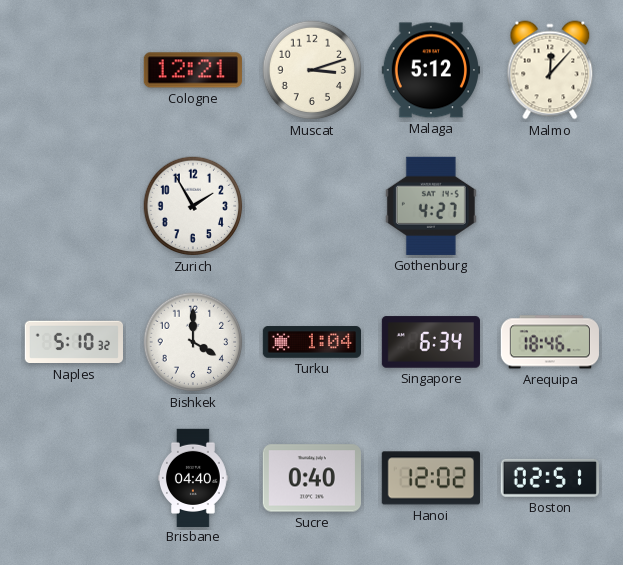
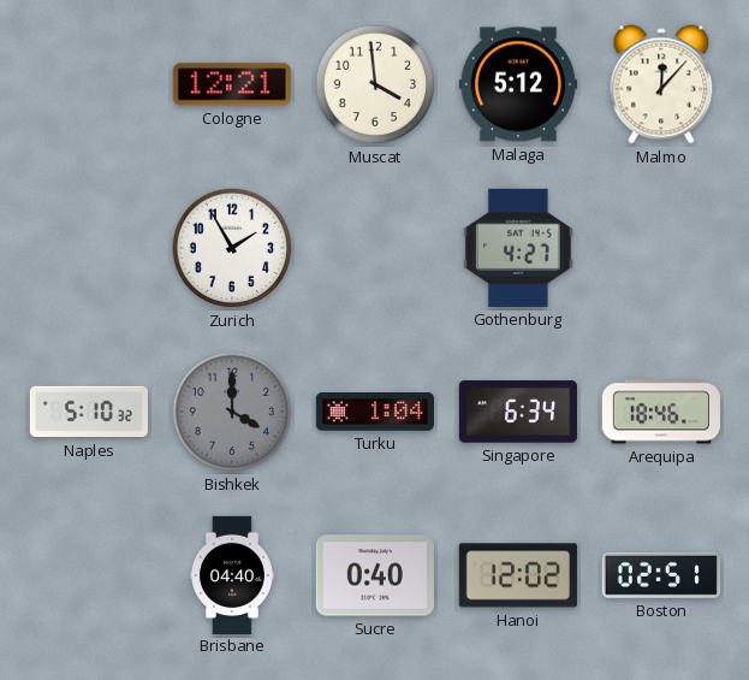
Muscat: 3:12 -> 3:59
Bishkek dial: white -> grey
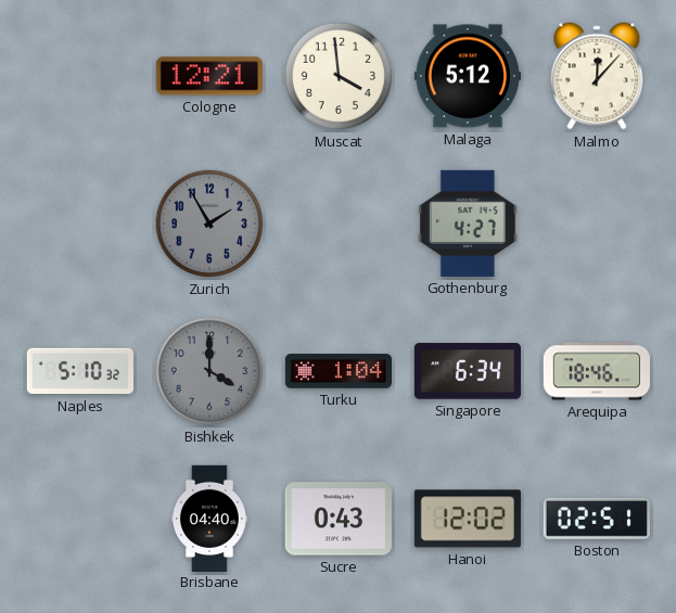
Zurich dial: white -> grey
Sucre: 0:40 -> 0:43
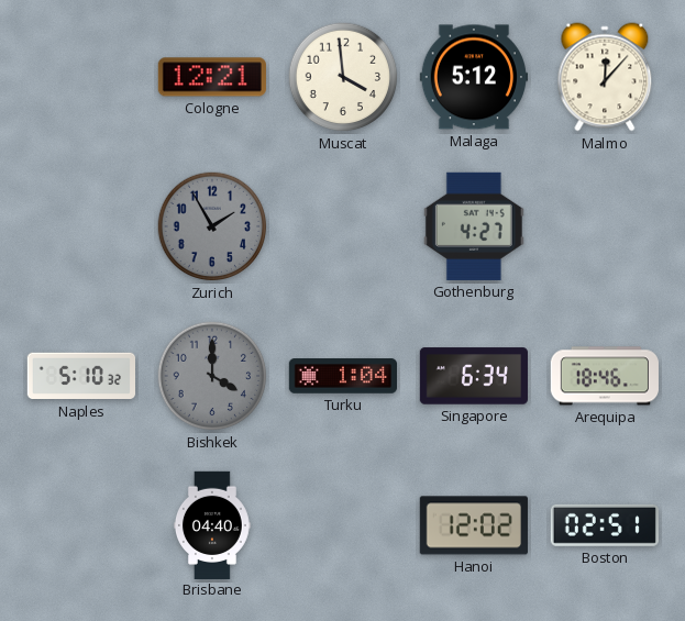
Sucre: 0:43 -> none
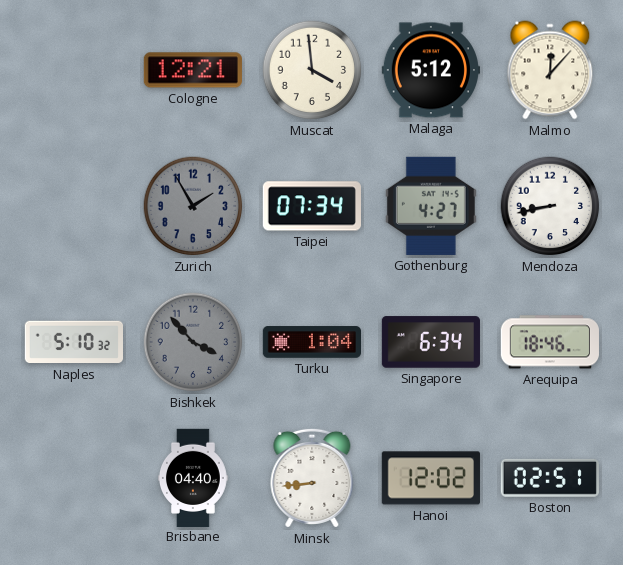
Taipei: none -> 07:34
Mendoza: none -> 8:43
Bishkek: 4:00 -> 3:53
Minsk: none -> 8:44
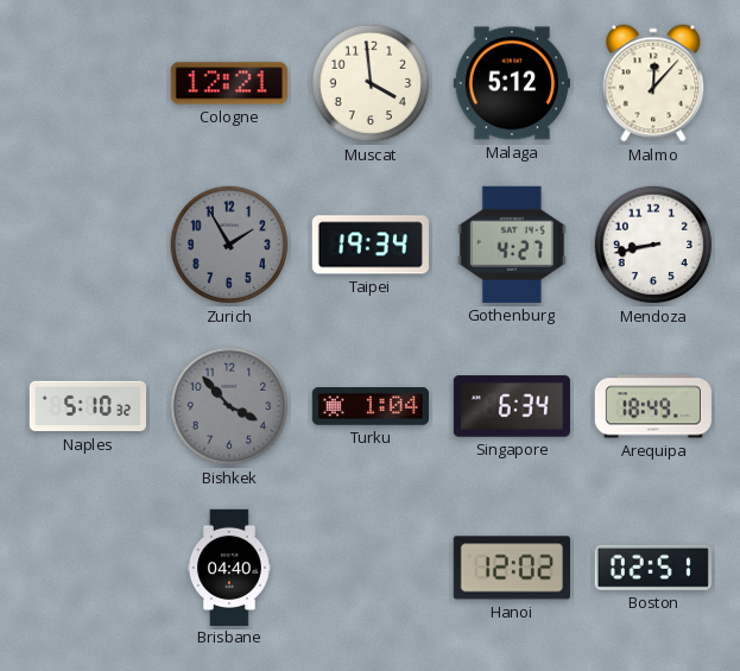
Taipei: 07:34 -> 19:34
Arequipa: 18:46 -> 18:49
Minsk: 8:44 -> none
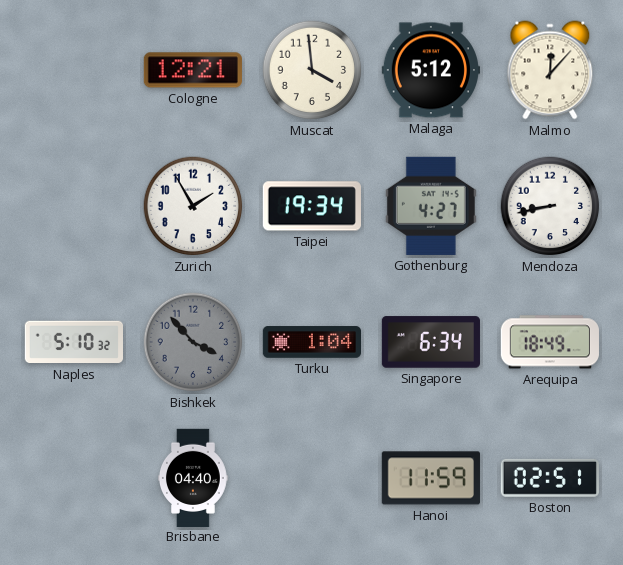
Zurich dial: grey -> white
Hanoi: 12:02 -> 11:59
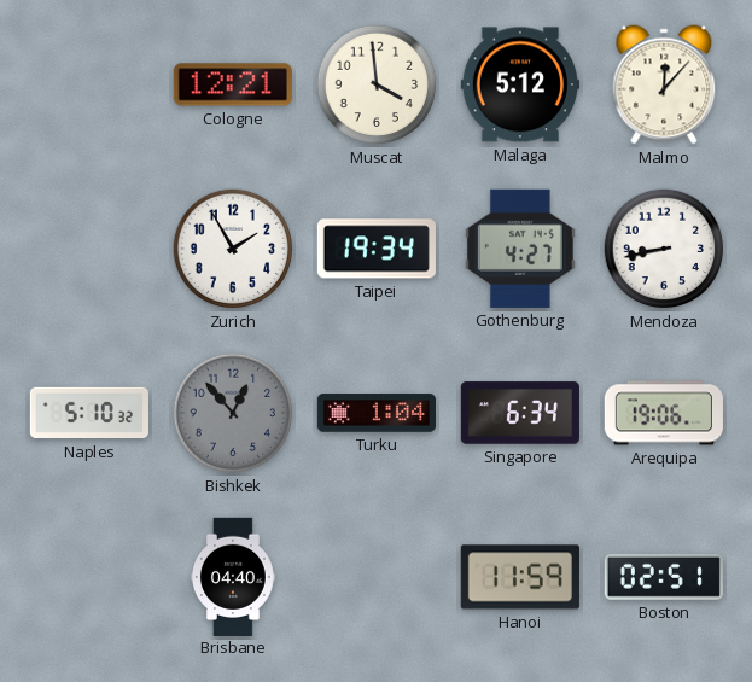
Bishkek: 3:53 -> 12:53
Arequipa: 18:49 -> 19:06
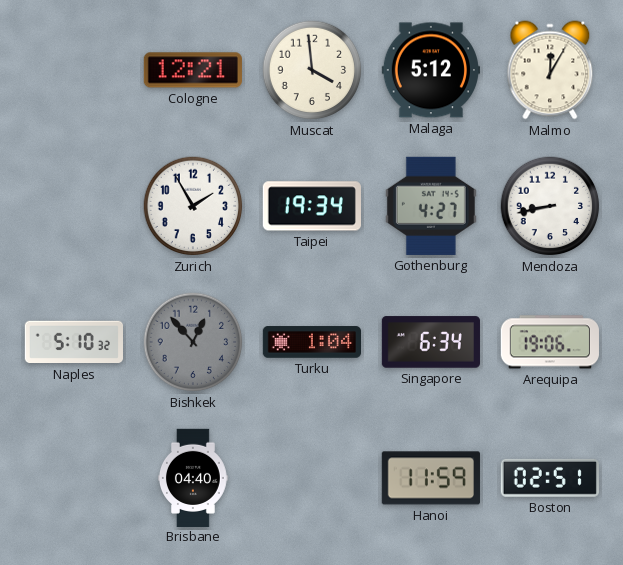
Malmo: 12:07 -> 12:05
